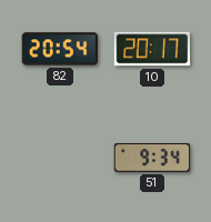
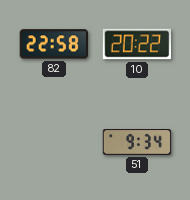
82: 20:54 -> 22:58
10: 20:17 -> 20:22
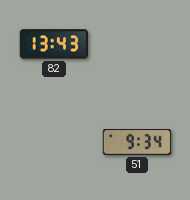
82: 22:58 -> 13:43
10: 20:22 -> none
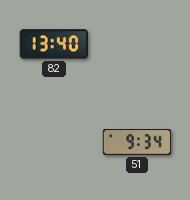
82: 13:43 -> 13:40
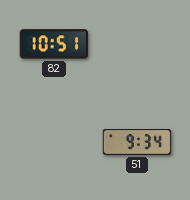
82: 13:40 -> 10:51
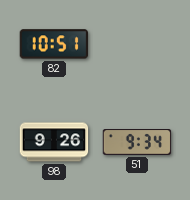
98: none -> 9:26
